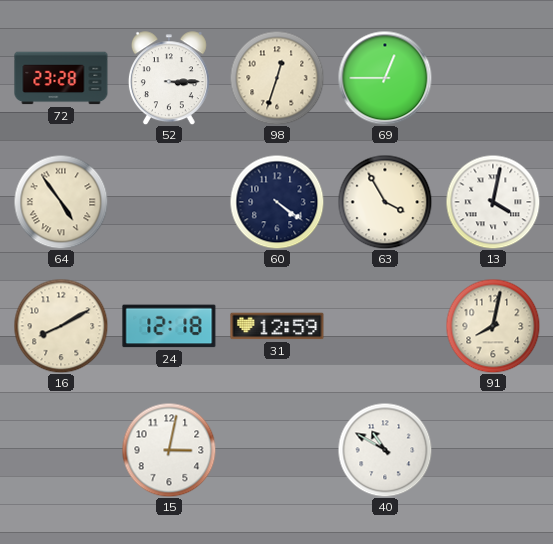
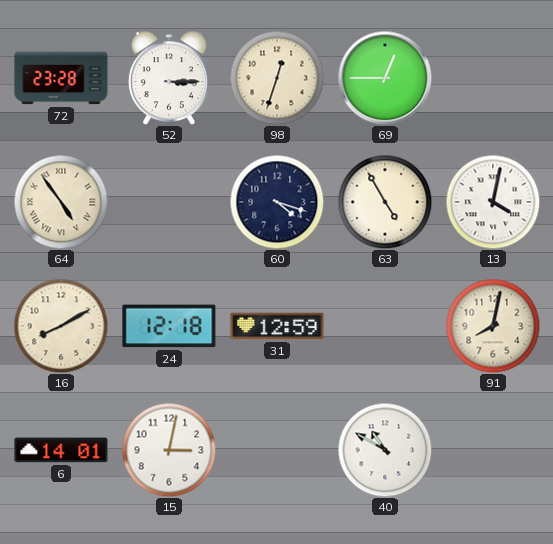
60: 4:21 -> 4:18
63: 3:55 -> 4:55
6: none -> 14:01
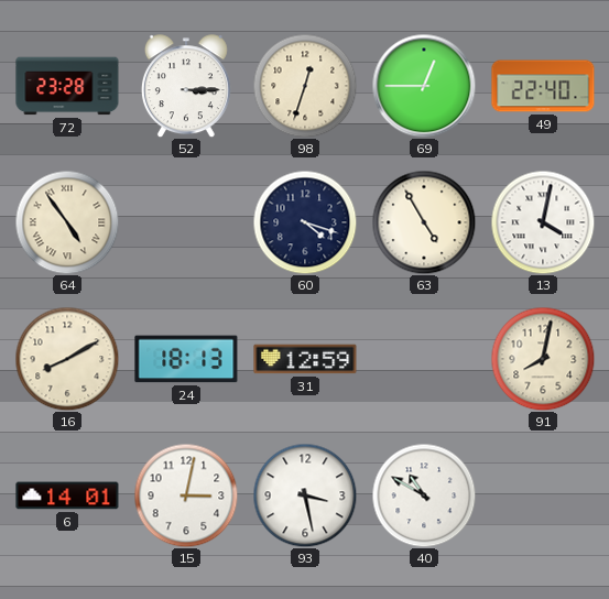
49: none -> 22:40
24: 12:18 -> 18:13
93: none -> 3:28
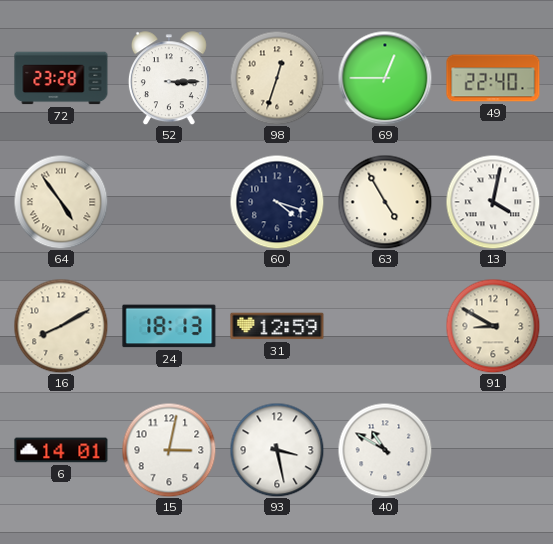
91: 8:02 -> 8:50
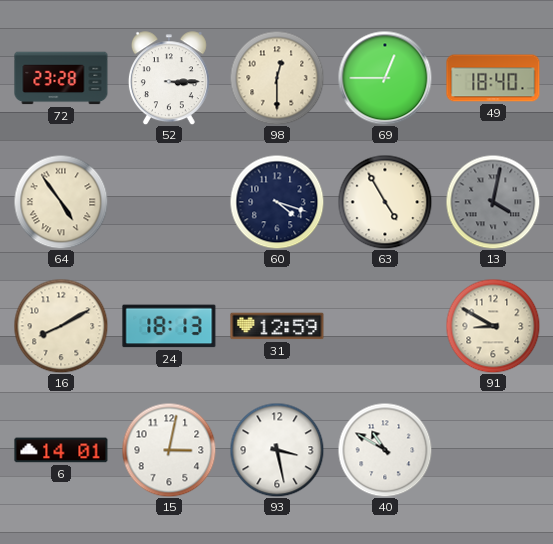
98: 12:33 -> 12:30
49: 22:40 -> 18:40
13 dial: white -> grey
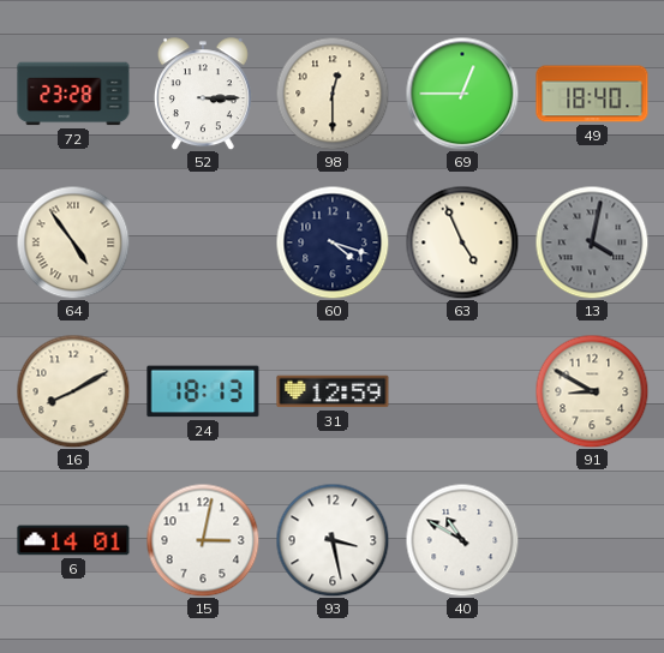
63: 4:55 -> 4:56
